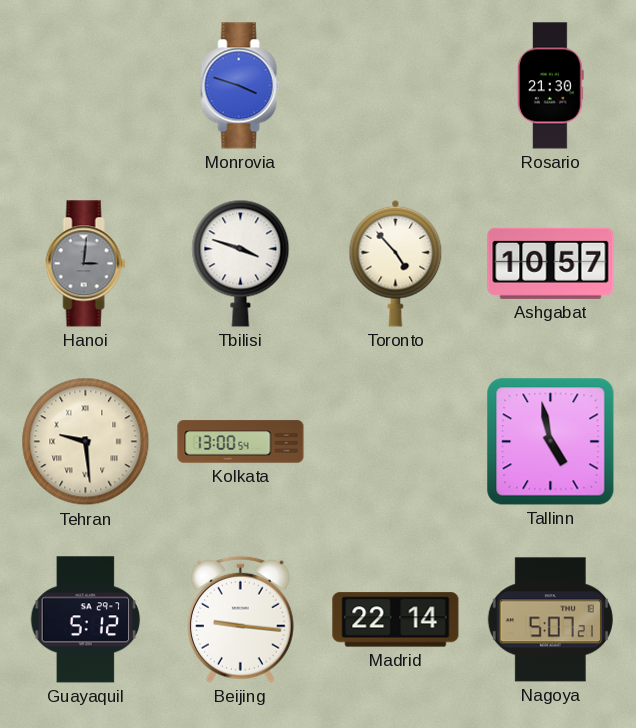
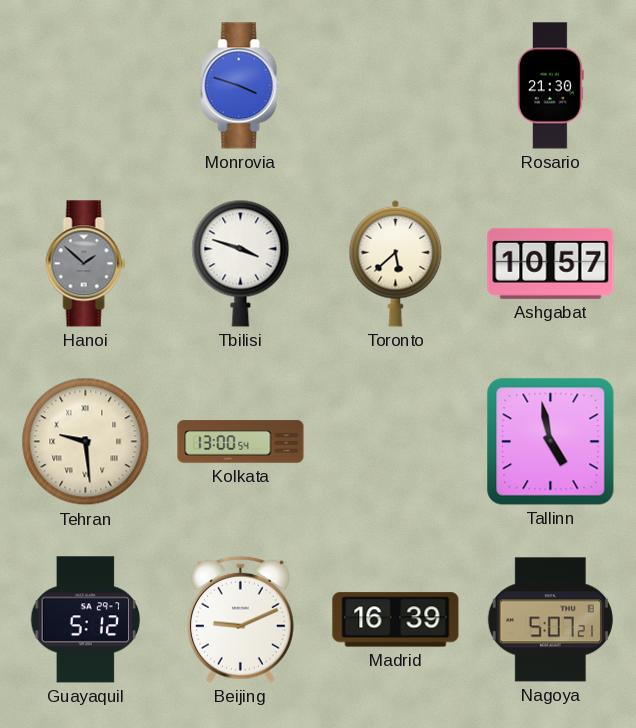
Hanoi: 3:01 -> 1:52
Toronto: 4:53 -> 5:38
Beijing: 9:16 -> 9:11
Madrid: 22:14 -> 16:39
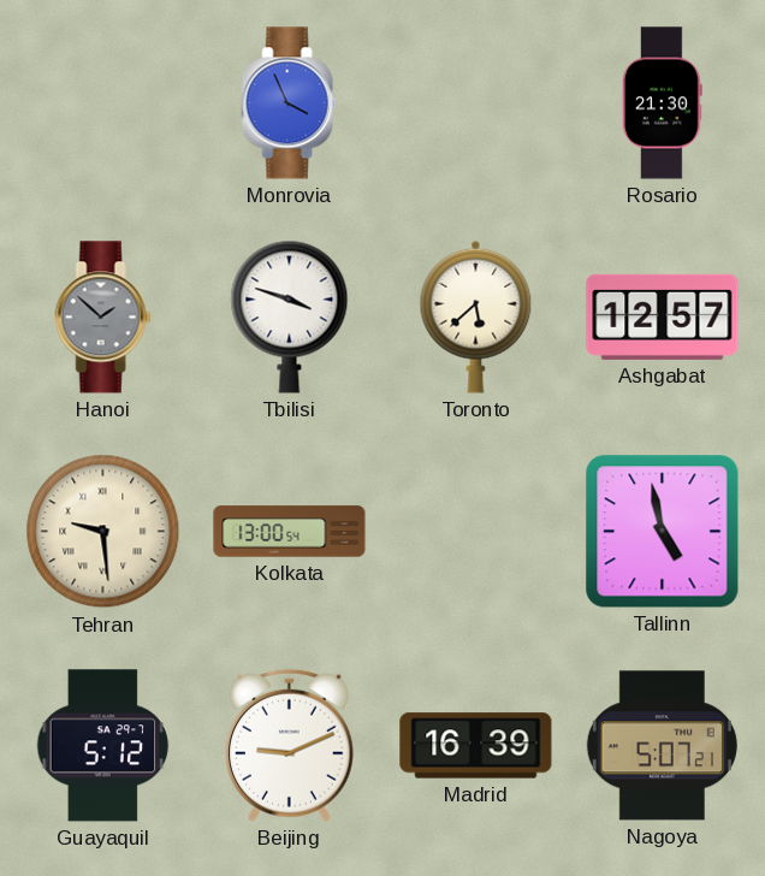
Monrovia: 3:48 -> 3:56
Ashgabat: 10:57 -> 12:57
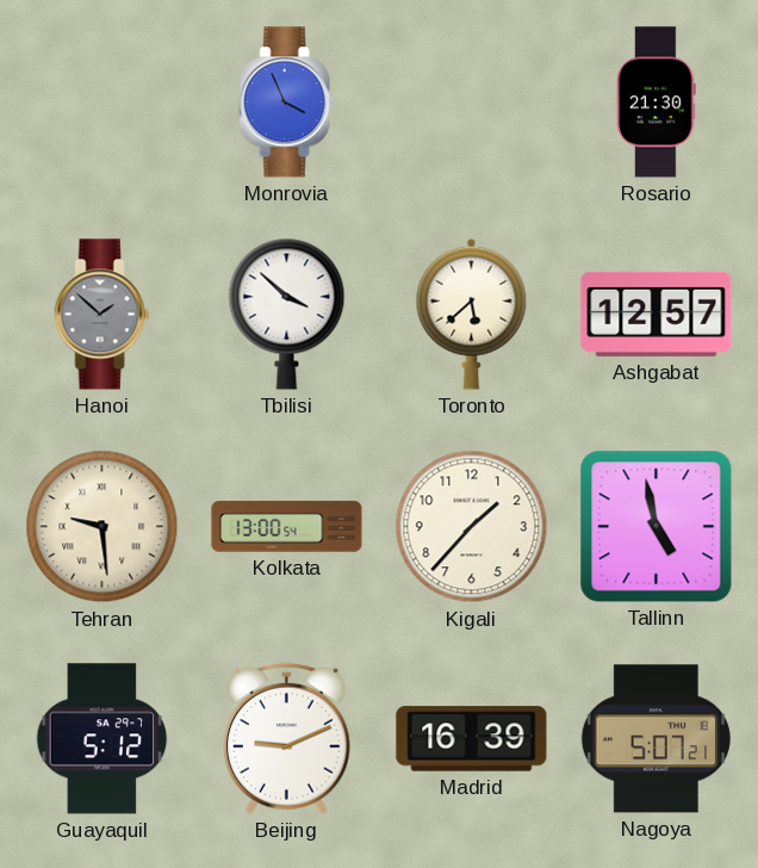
Tbilisi: 3:48 -> 3:52
Kigali: none -> 1:37
